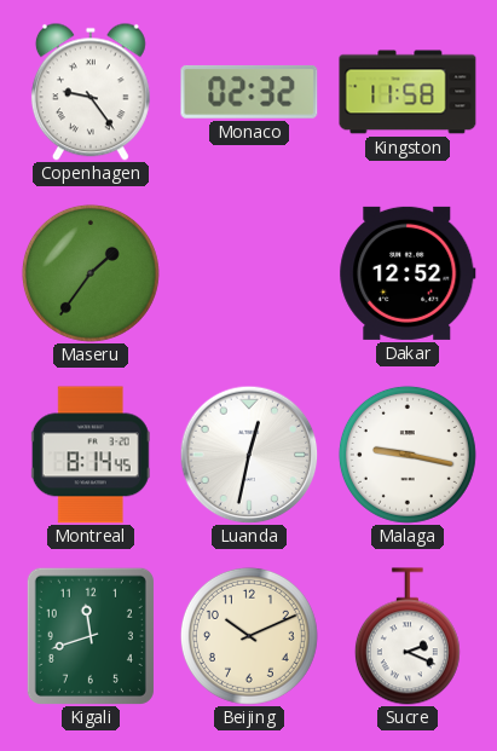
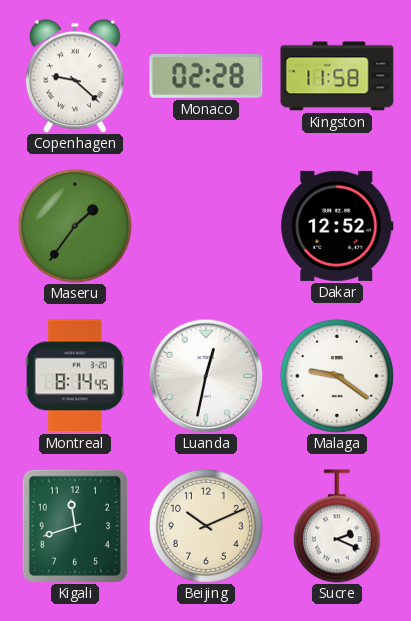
Copenhagen: 9:24 -> 9:22
Monaco: 02:32 -> 02:28
Malaga: 9:17 -> 9:21
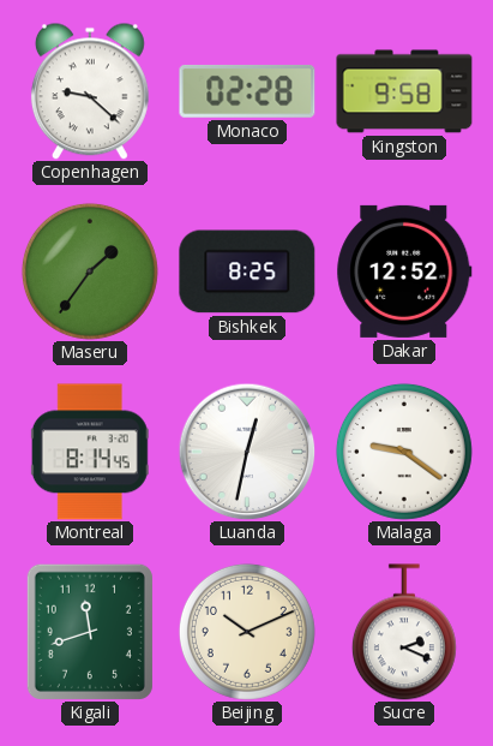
Kingston: 11:58 -> 9:58
Bishkek: none -> 8:25
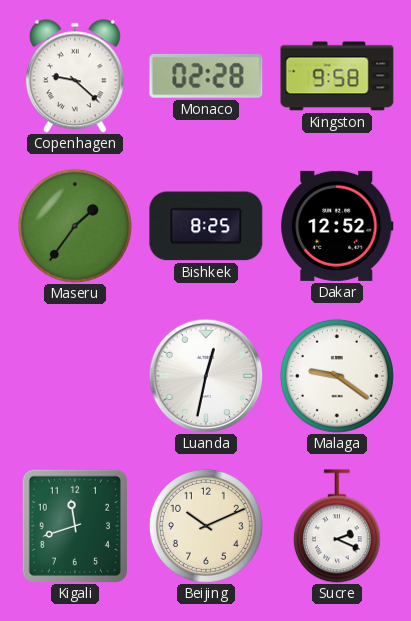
Montreal: 8:14 -> none
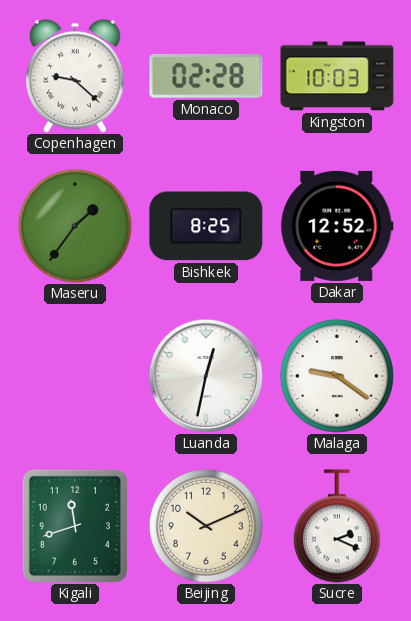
Kingston: 9:58 -> 10:03
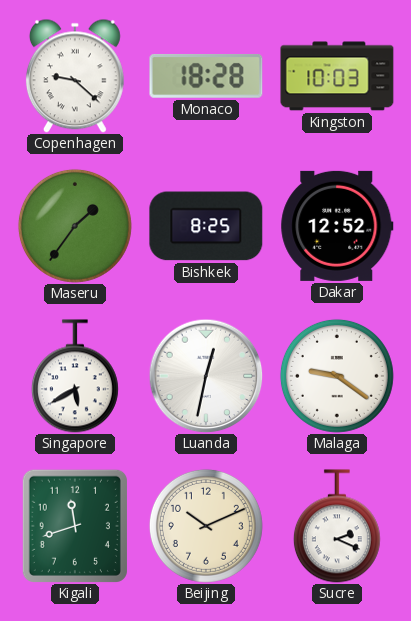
Monaco: 02:28 -> 18:28
Singapore: none -> 5:40
